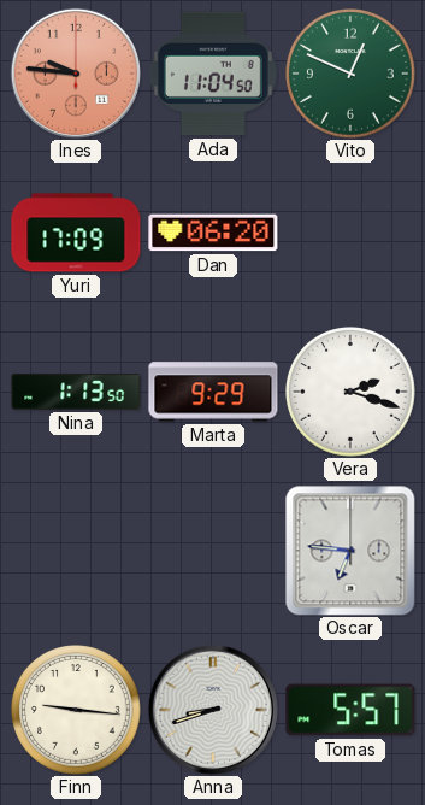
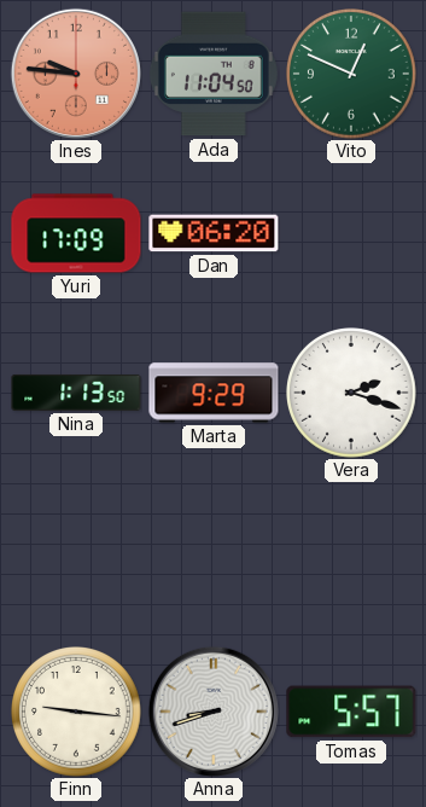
Oscar: 6:46 -> none
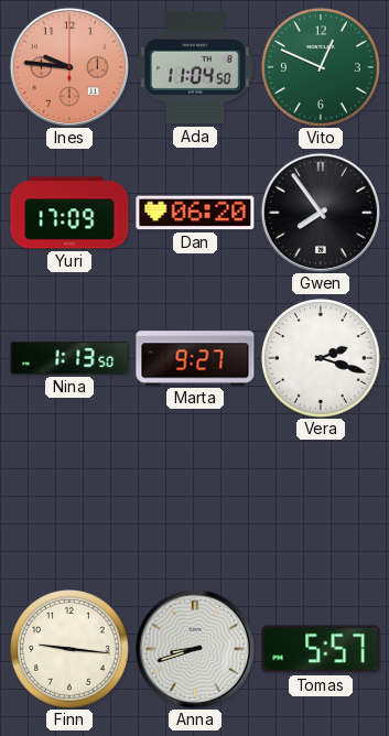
Gwen: none -> 7:54
Marta: 9:29 -> 9:27
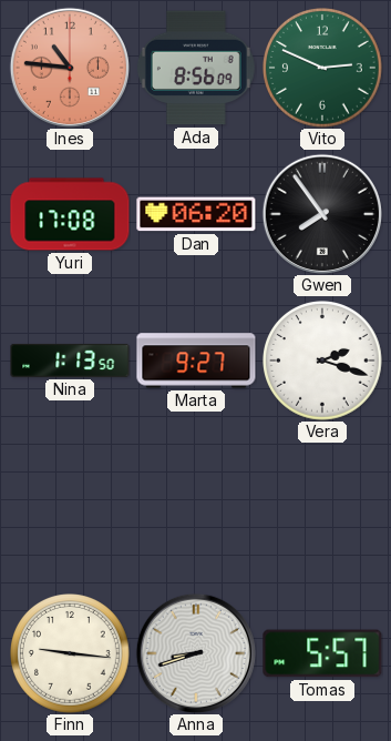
Ines: 9:46 -> 10:46
Ada: 11:04 -> 8:56
Vito: 12:49 -> 2:49
Yuri: 17:09 -> 17:08
